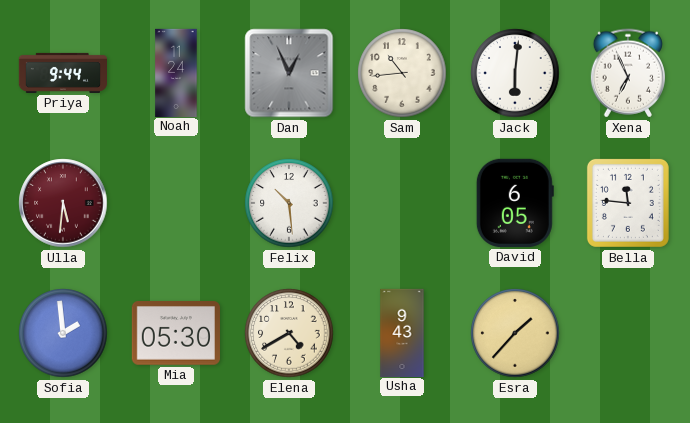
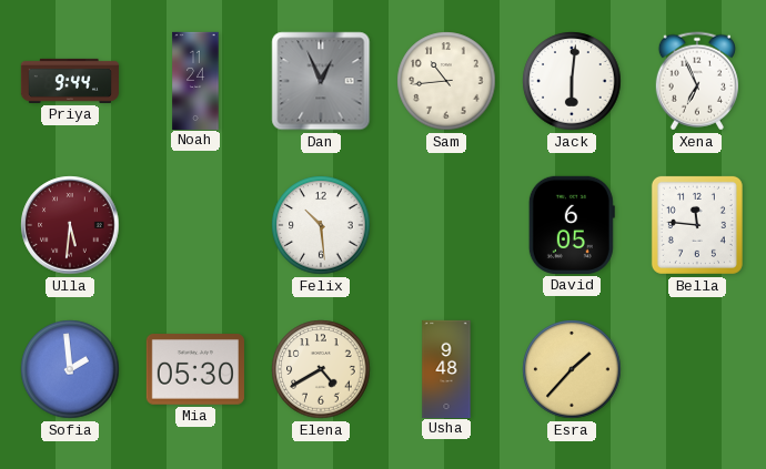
Usha: 9:43 -> 9:48
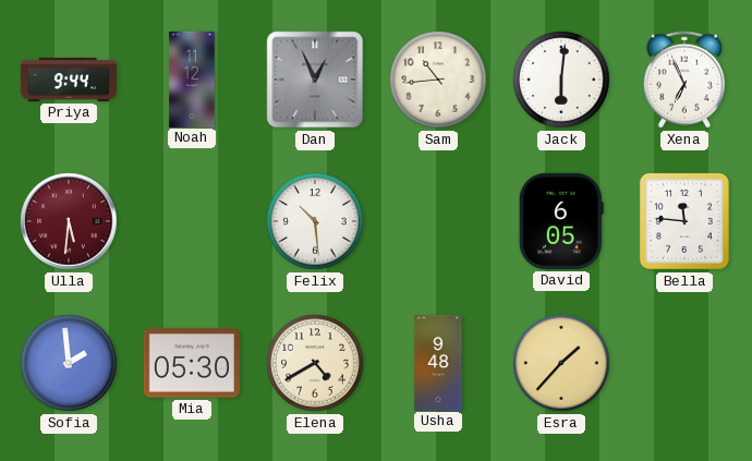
Noah: 11:24 -> 11:12
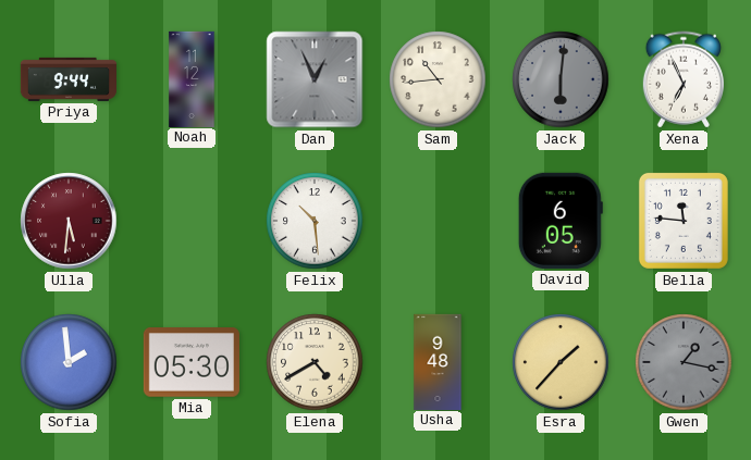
Jack dial: white -> grey
Gwen: none -> 1:17
